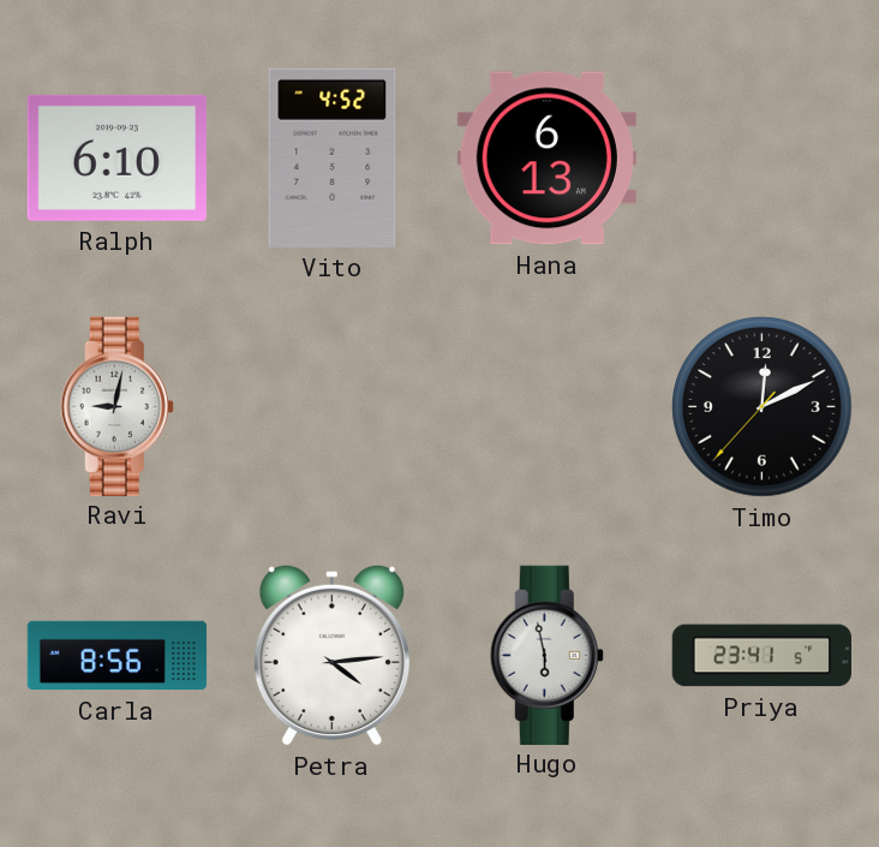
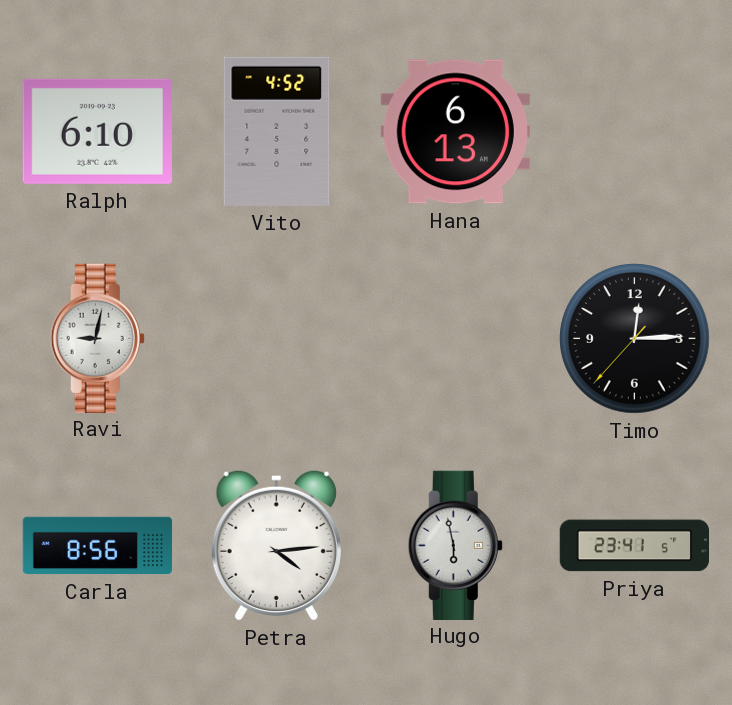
Timo: 12:10 -> 12:14
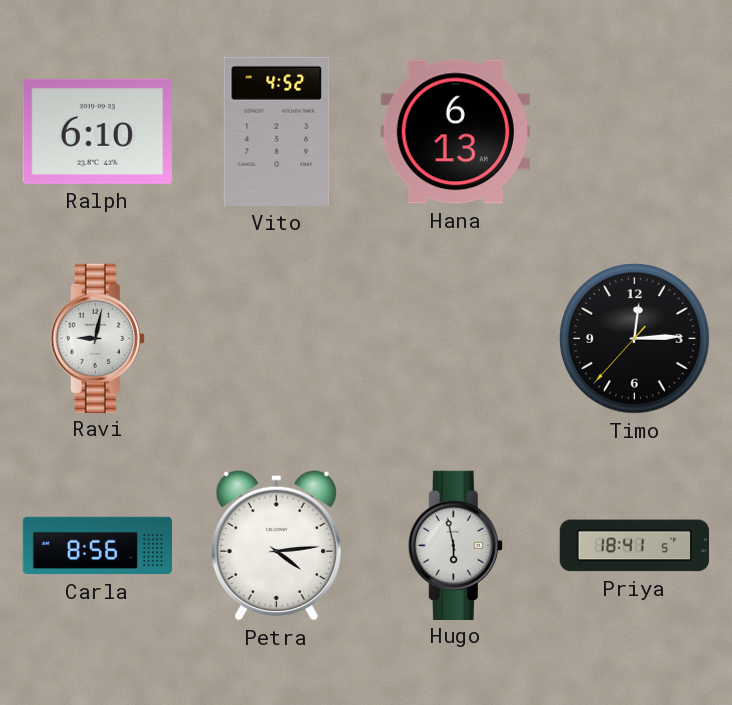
Priya: 23:41 -> 18:41
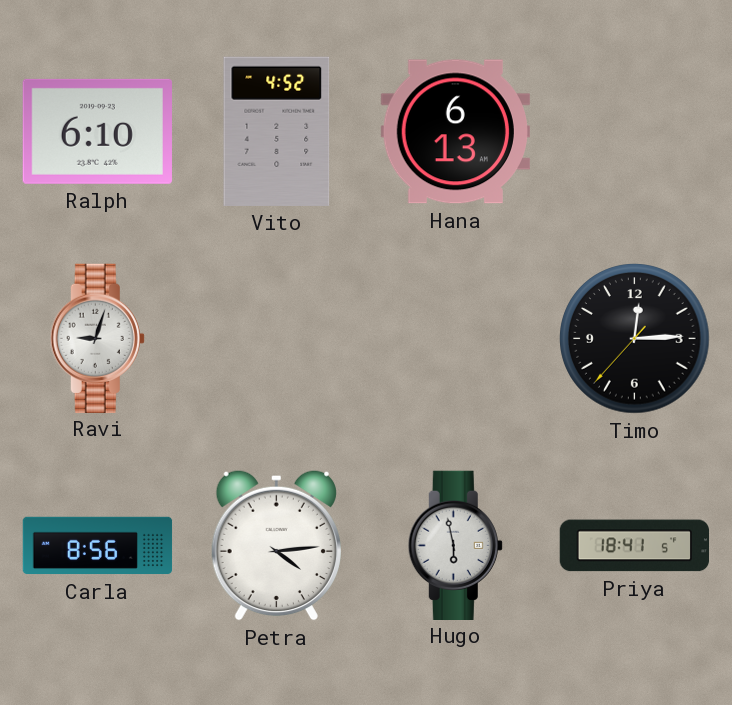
Ravi: 9:02 -> 9:03
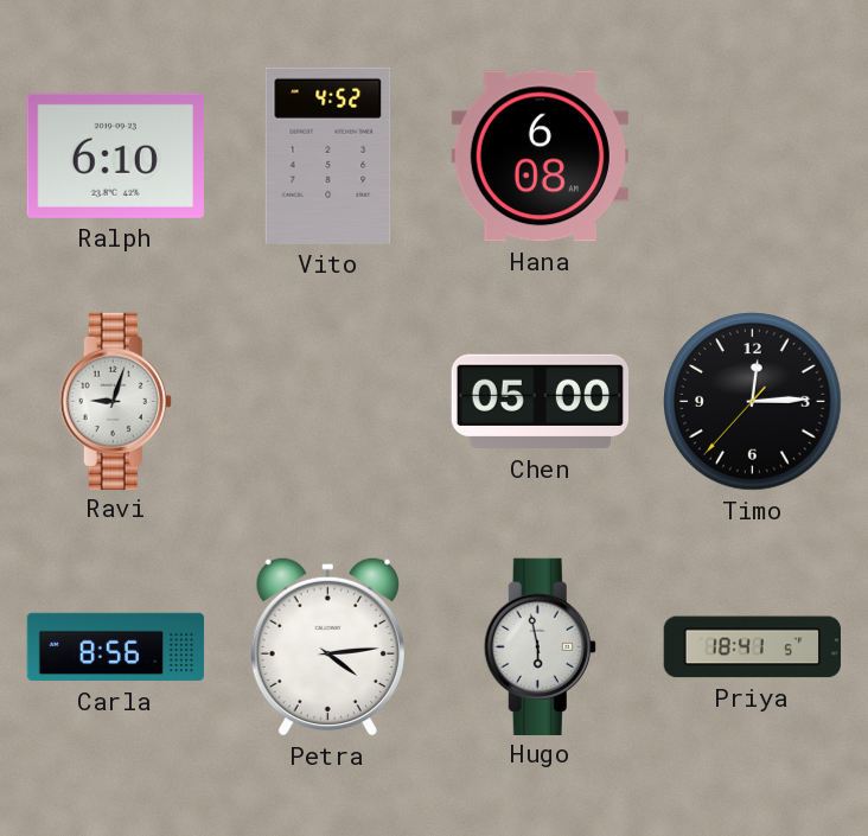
Hana: 6:13 -> 6:08
Chen: none -> 05:00
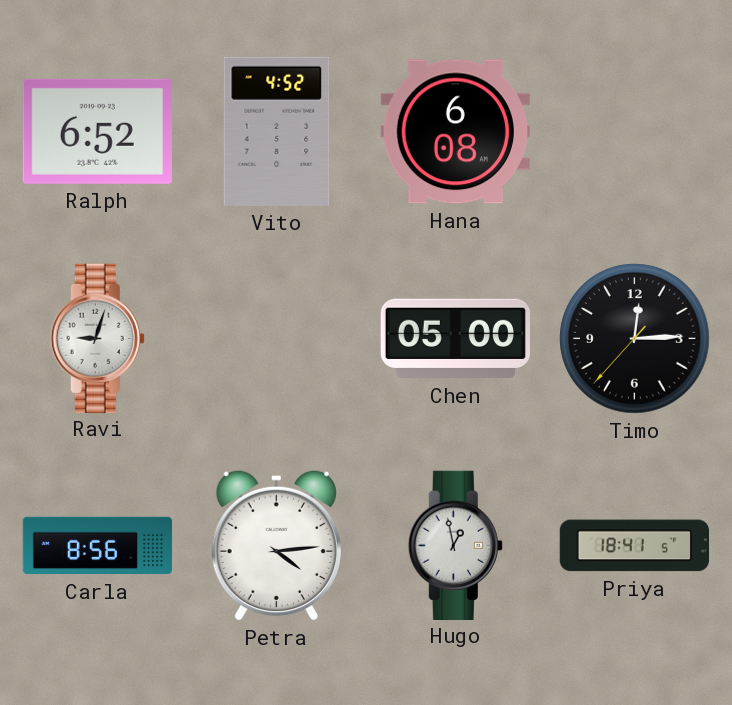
Ralph: 6:10 -> 6:52
Hugo: 5:58 -> 12:58
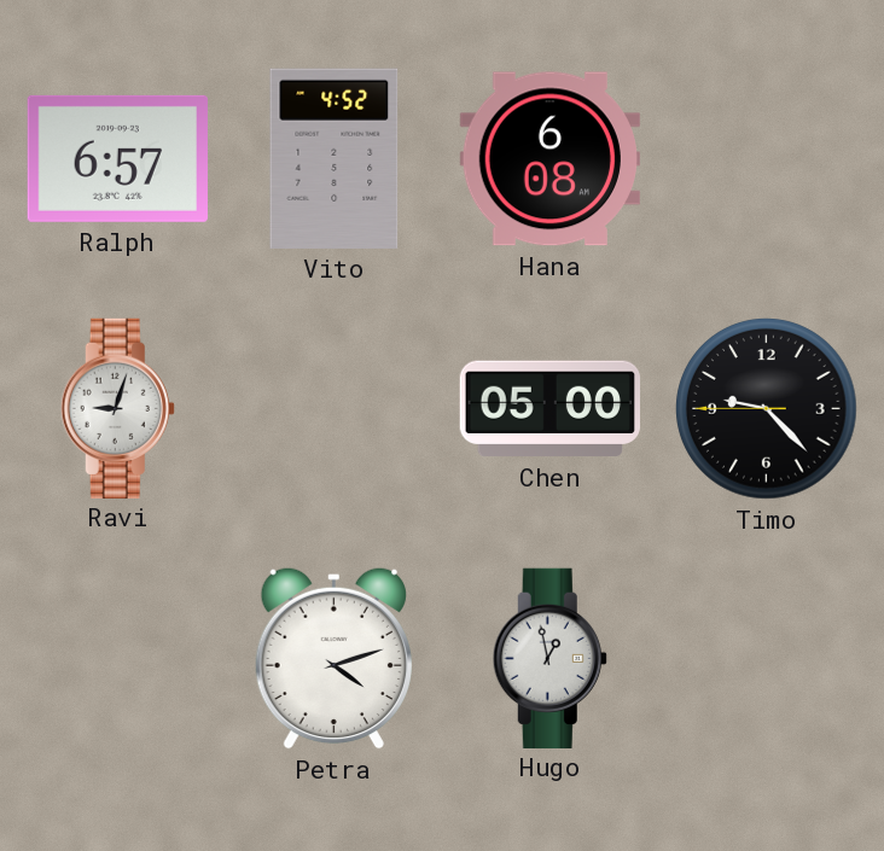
Ralph: 6:52 -> 6:57
Timo: 12:14 -> 9:22
Carla: 8:56 -> none
Petra: 4:14 -> 4:12
Priya: 18:41 -> none
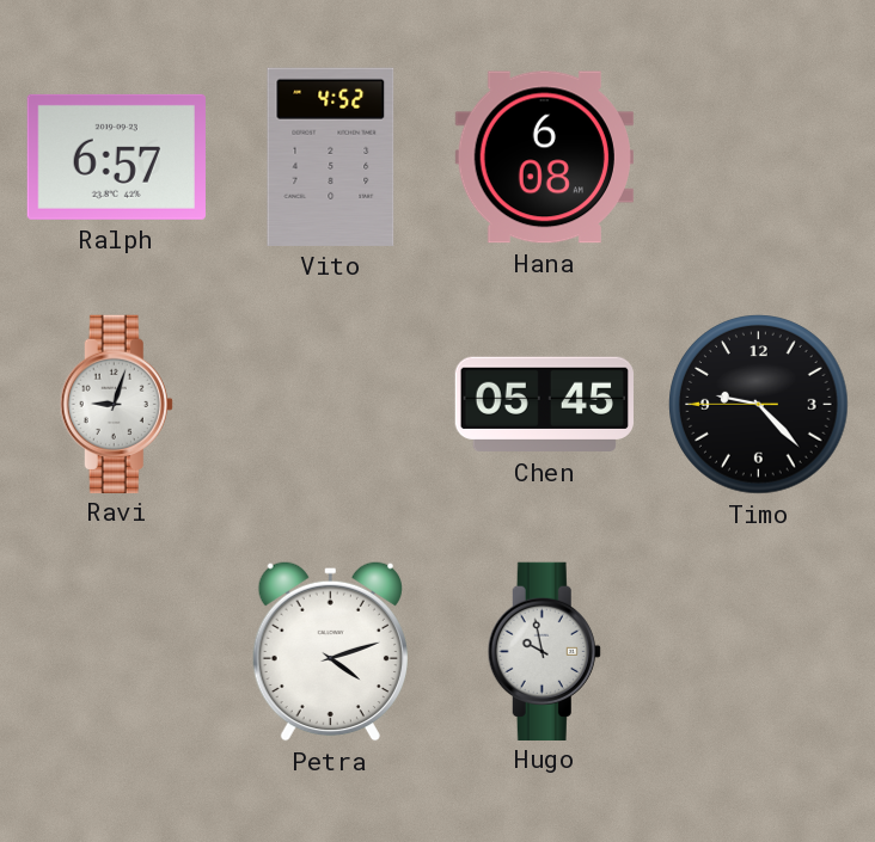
Chen: 05:00 -> 05:45
Hugo: 12:58 -> 9:58
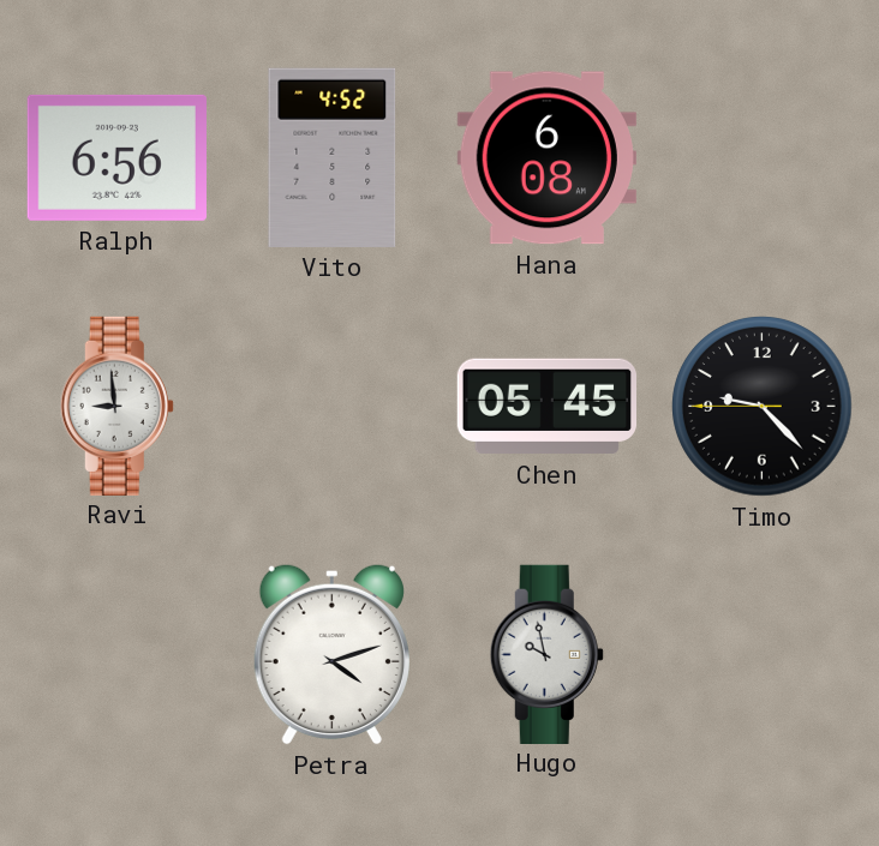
Ralph: 6:57 -> 6:56
Ravi: 9:03 -> 8:59
